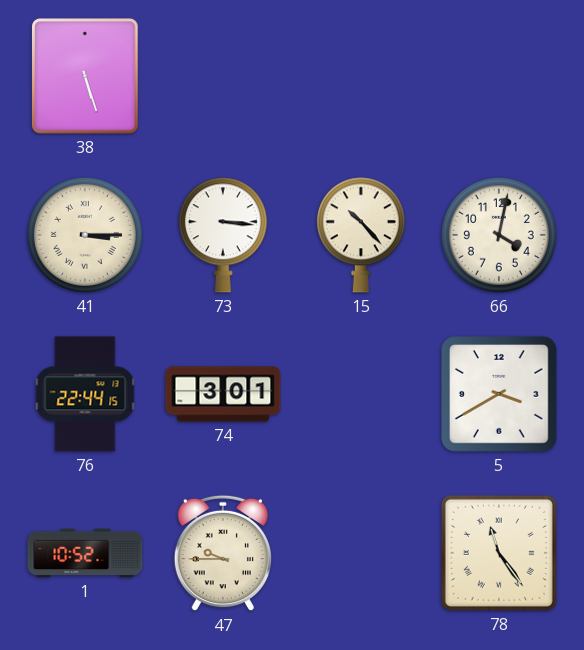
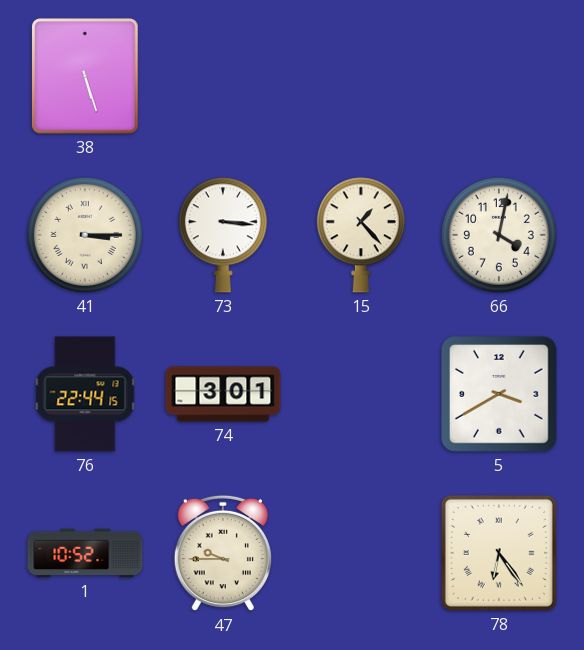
15: 10:23 -> 1:23
78: 11:24 -> 6:24
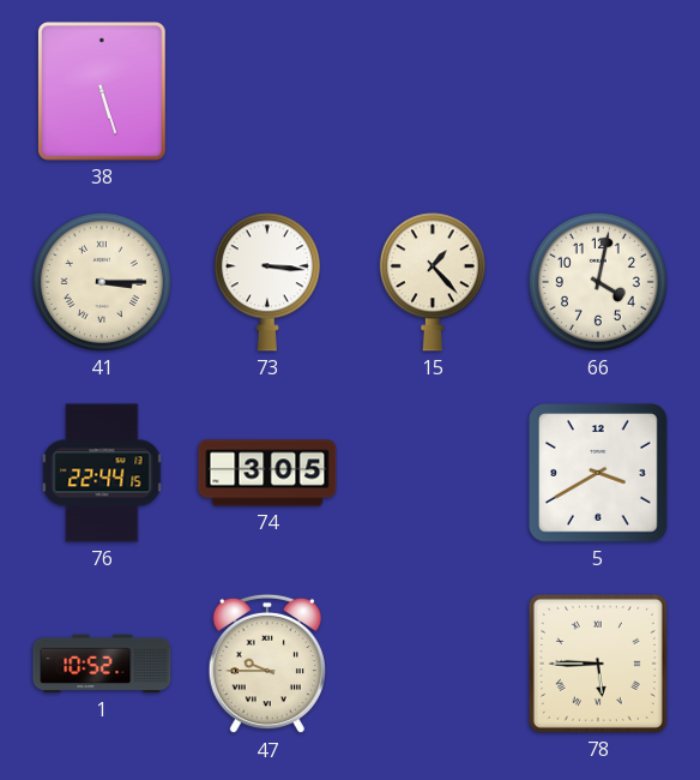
74: 3:01 -> 3:05
78: 6:24 -> 5:45
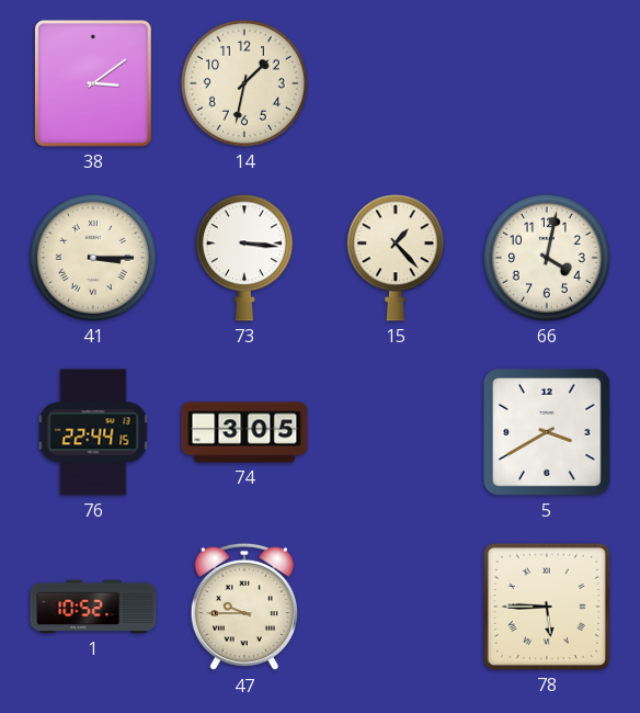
38: 5:27 -> 3:09
14: none -> 1:32
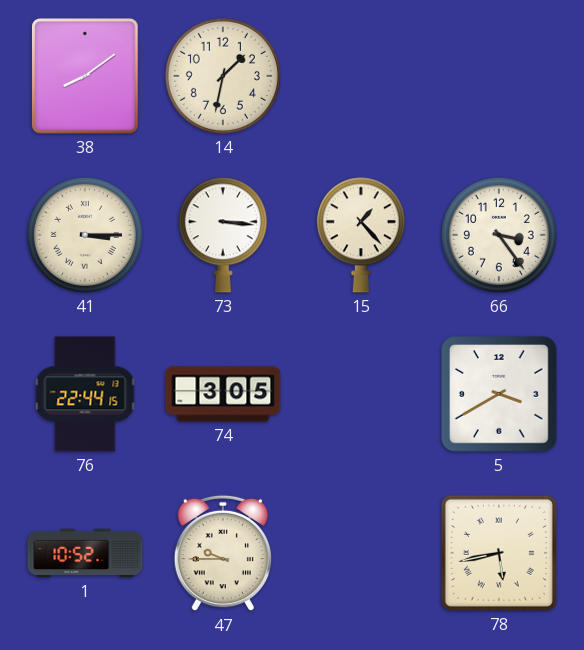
38: 3:09 -> 8:09
66: 4:02 -> 3:24
78: 5:45 -> 5:43
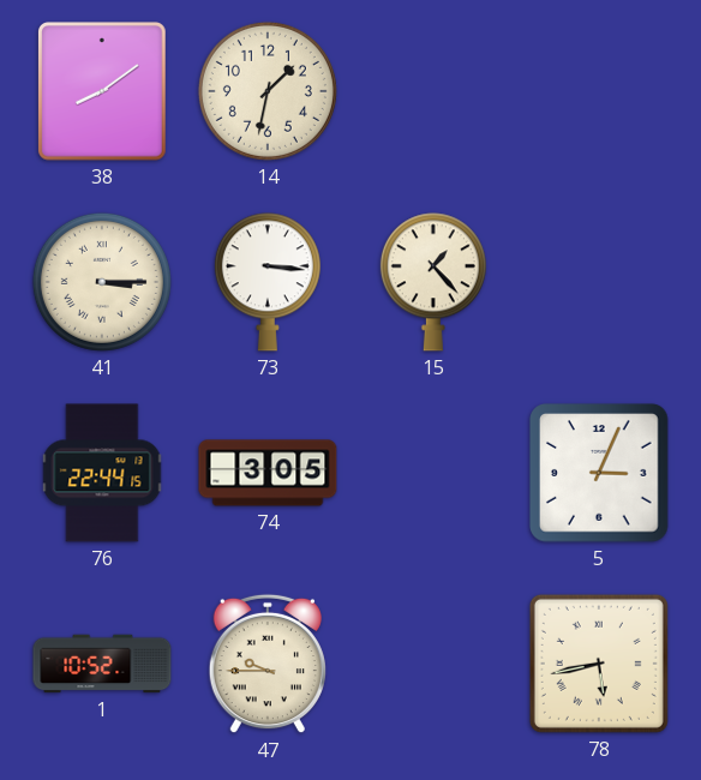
66: 3:24 -> none
5: 3:40 -> 3:04
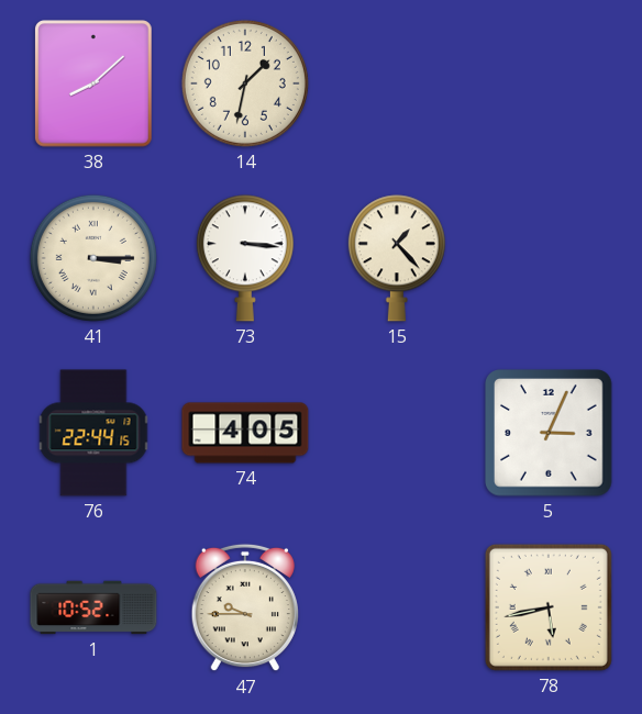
38: 8:09 -> 8:08
74: 3:05 -> 4:05
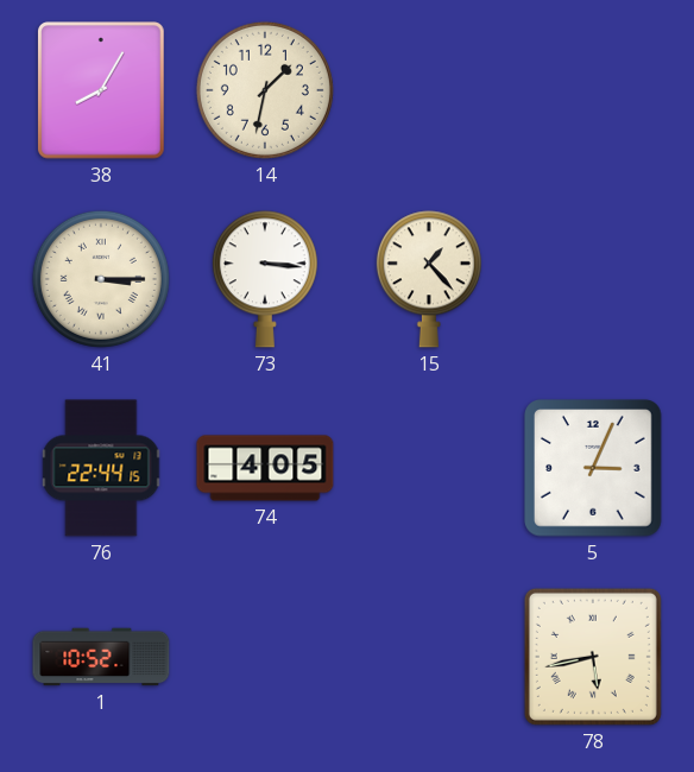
38: 8:08 -> 8:05
47: 9:45 -> none
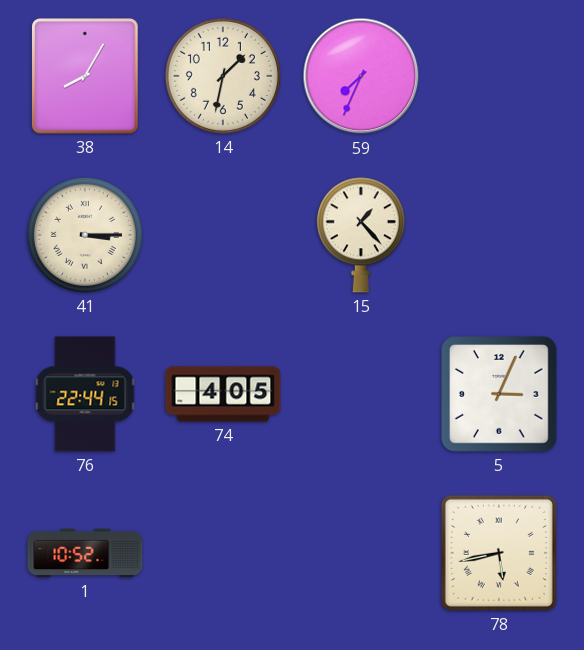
59: none -> 7:34
73: 3:16 -> none
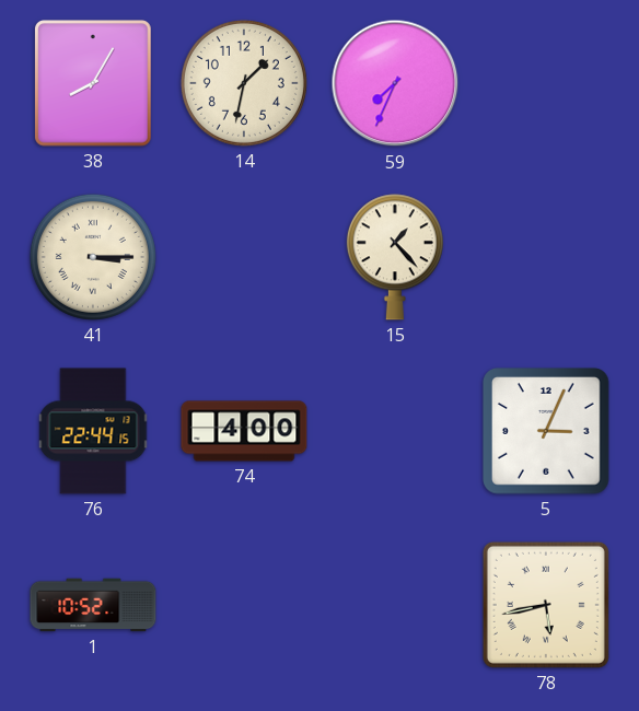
74: 4:05 -> 4:00
